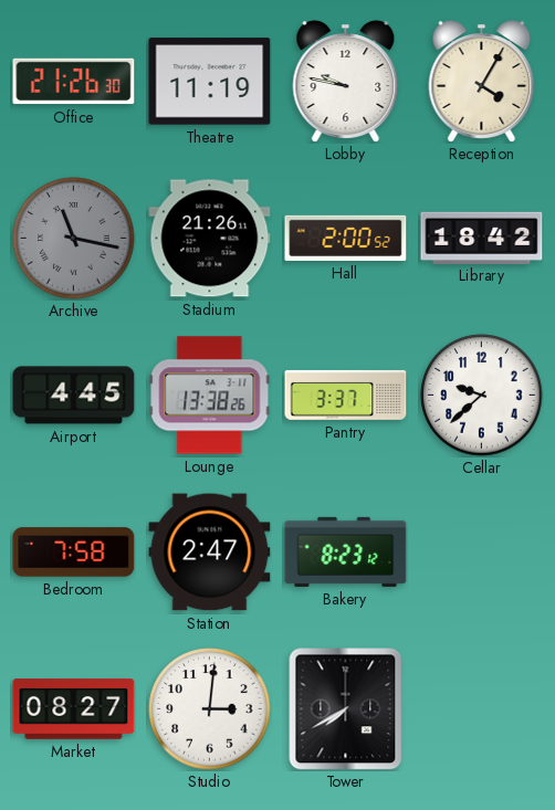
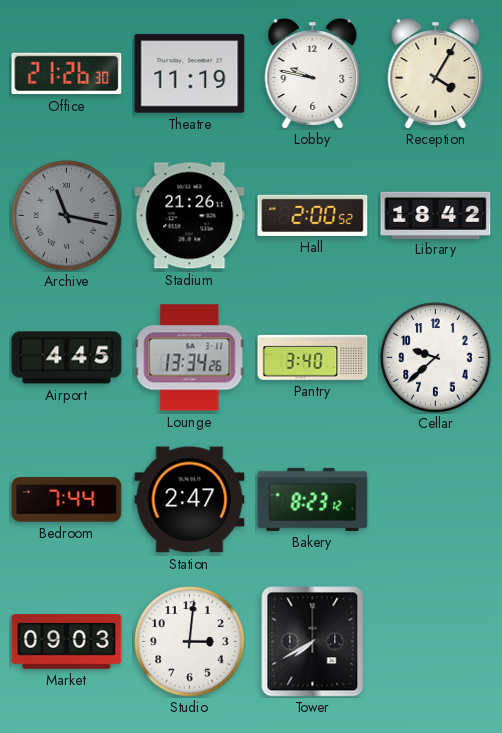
Lounge: 13:38 -> 13:34
Pantry: 3:37 -> 3:40
Bedroom: 7:58 -> 7:44
Market: 08:27 -> 09:03
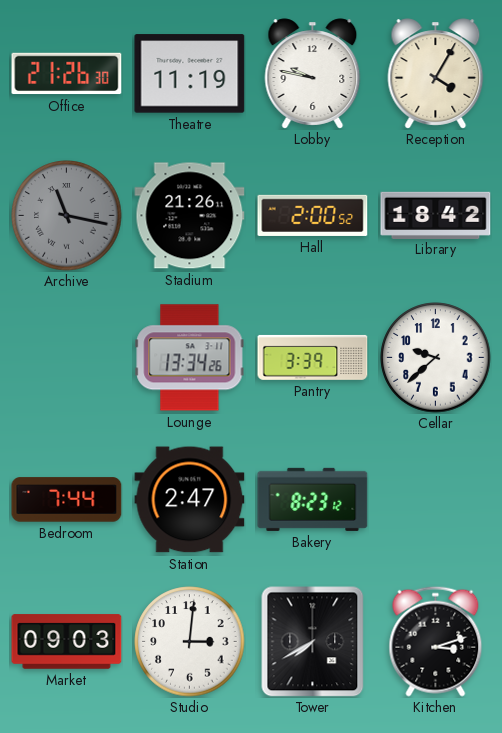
Airport: 4:45 -> none
Pantry: 3:40 -> 3:39
Kitchen: none -> 3:12
